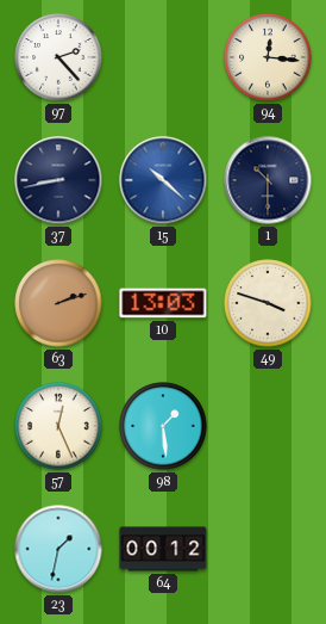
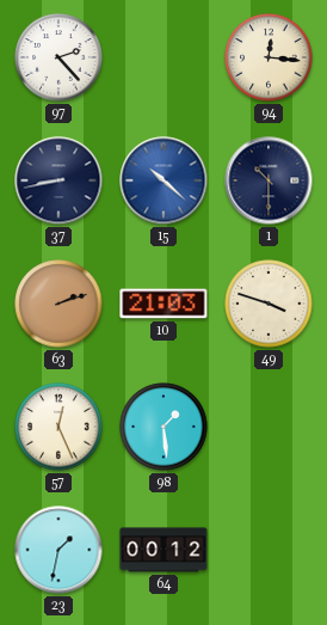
10: 13:03 -> 21:03
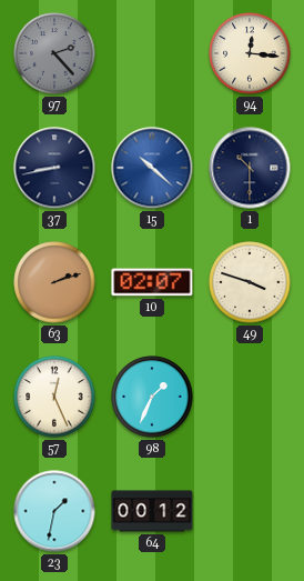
97 dial: white -> grey
10: 21:03 -> 02:07
98: 1:29 -> 1:34
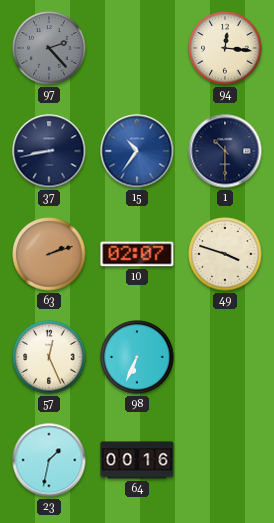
15: 10:22 -> 10:36
98: 1:34 -> 6:34
64: 00:12 -> 00:16
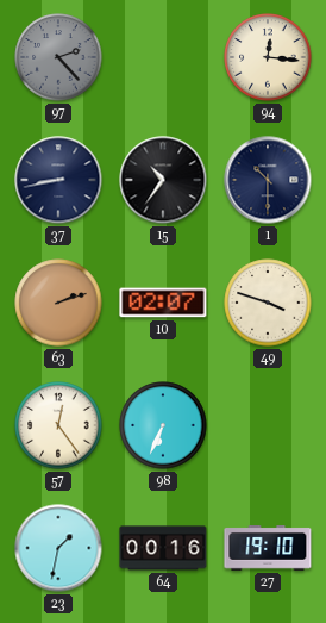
15 dial: blue -> black
57: 12:26 -> 12:24
27: none -> 19:10
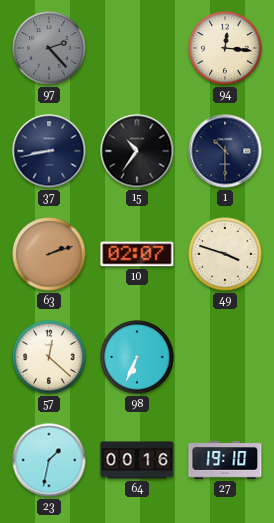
57: 12:24 -> 12:22
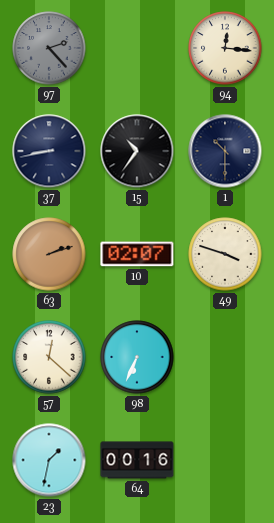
27: 19:10 -> none
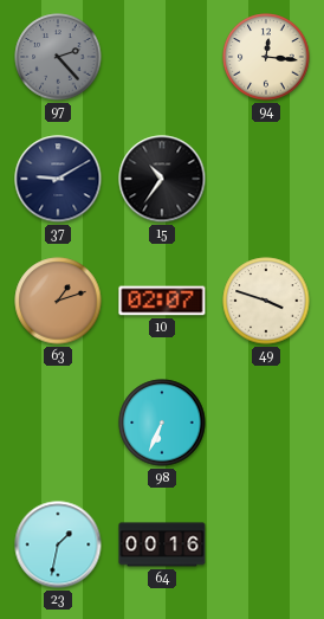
37: 8:43 -> 9:10
1: 10:30 -> none
63: 2:12 -> 1:12
57: 12:22 -> none
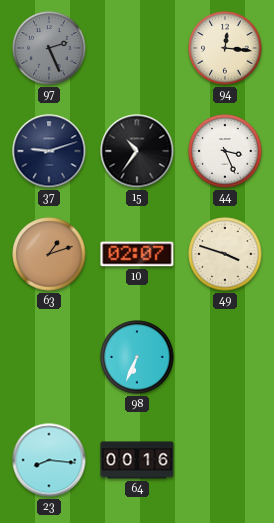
97: 2:23 -> 2:26
37: 9:10 -> 9:12
44: none -> 3:26
23: 1:32 -> 8:16
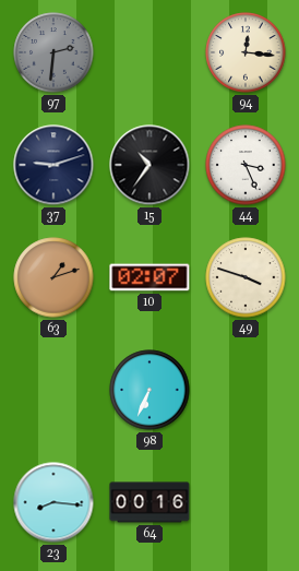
97: 2:26 -> 2:31
